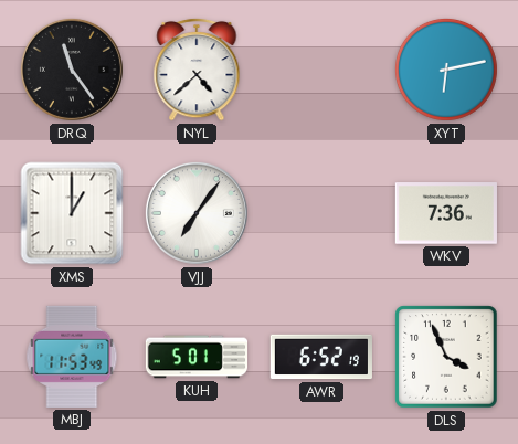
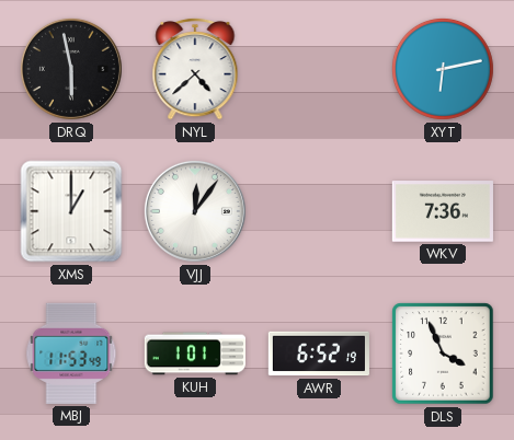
DRQ: 11:24 -> 5:58
VJJ: 7:06 -> 12:06
KUH: 5:01 -> 1:01
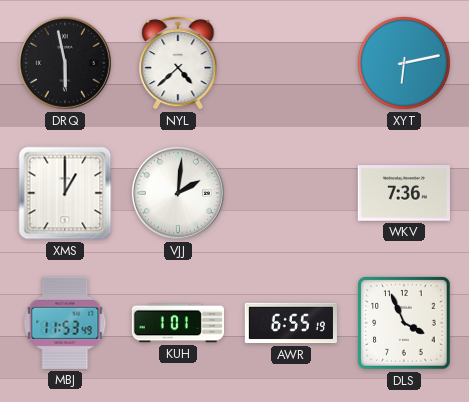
VJJ: 12:06 -> 2:01
AWR: 6:52 -> 6:55
